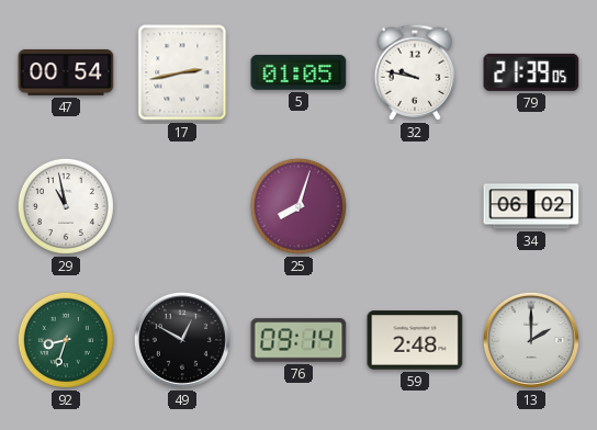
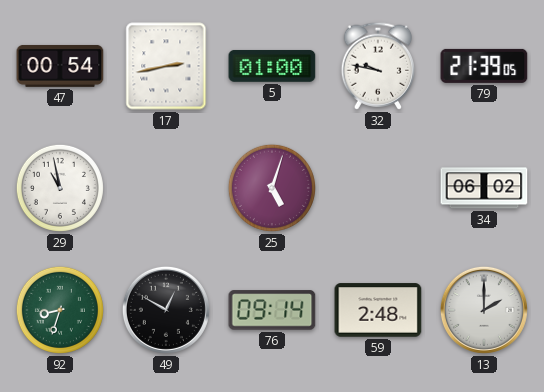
5: 01:05 -> 01:00
25: 8:03 -> 5:03
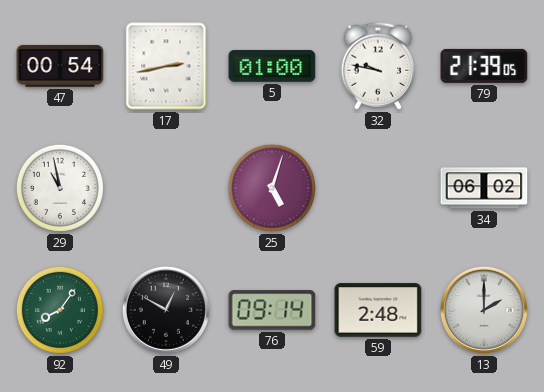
92: 8:33 -> 8:06
